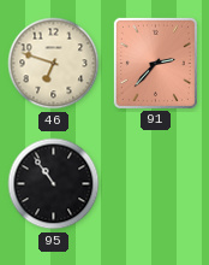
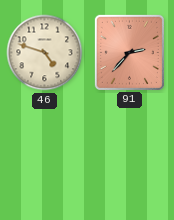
46: 6:48 -> 4:48
95: 10:54 -> none
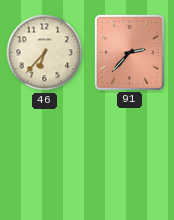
46: 4:48 -> 6:37
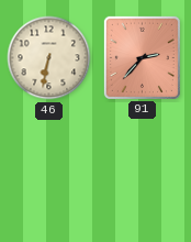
46: 6:37 -> 6:32
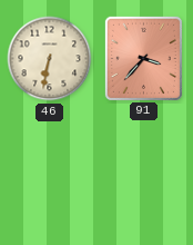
91: 2:37 -> 3:37
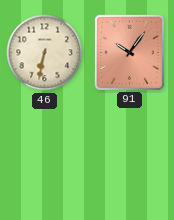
91: 3:37 -> 10:06
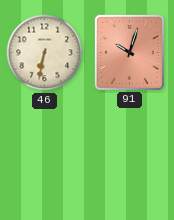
91: 10:06 -> 10:03
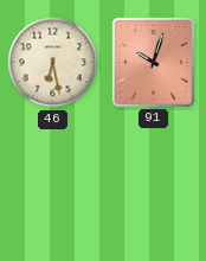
46: 6:32 -> 6:28
